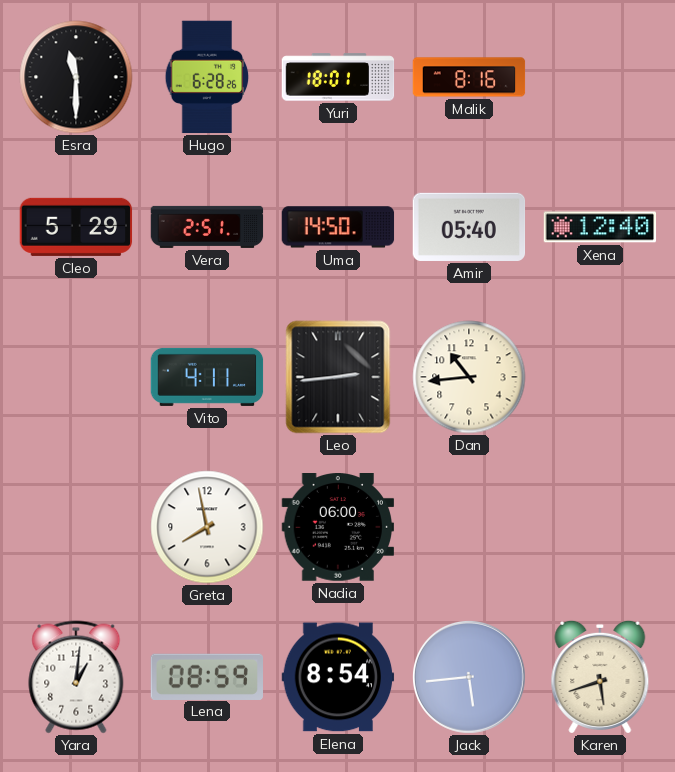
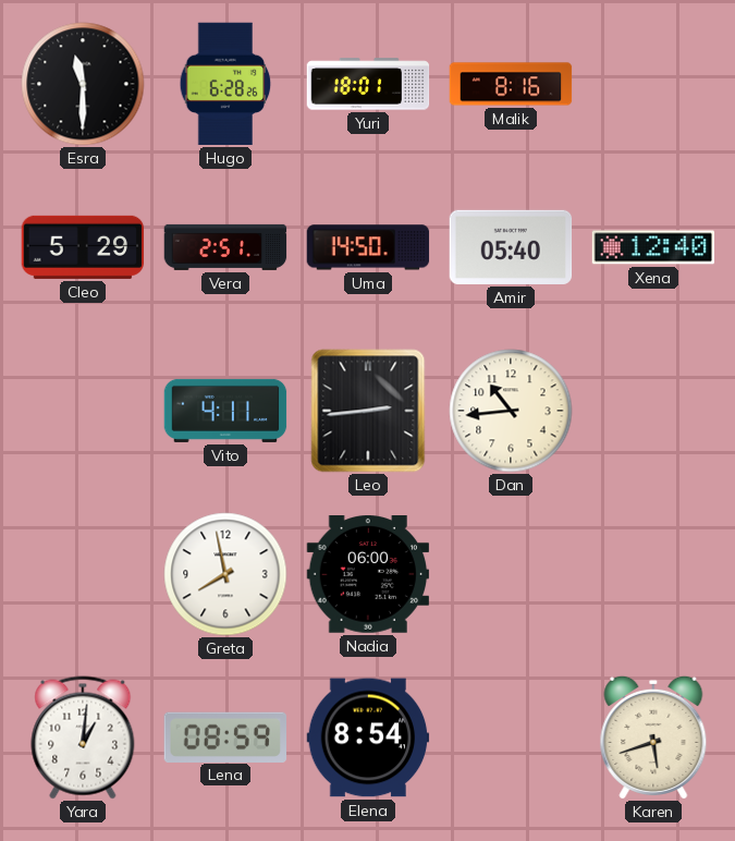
Jack: 5:44 -> none
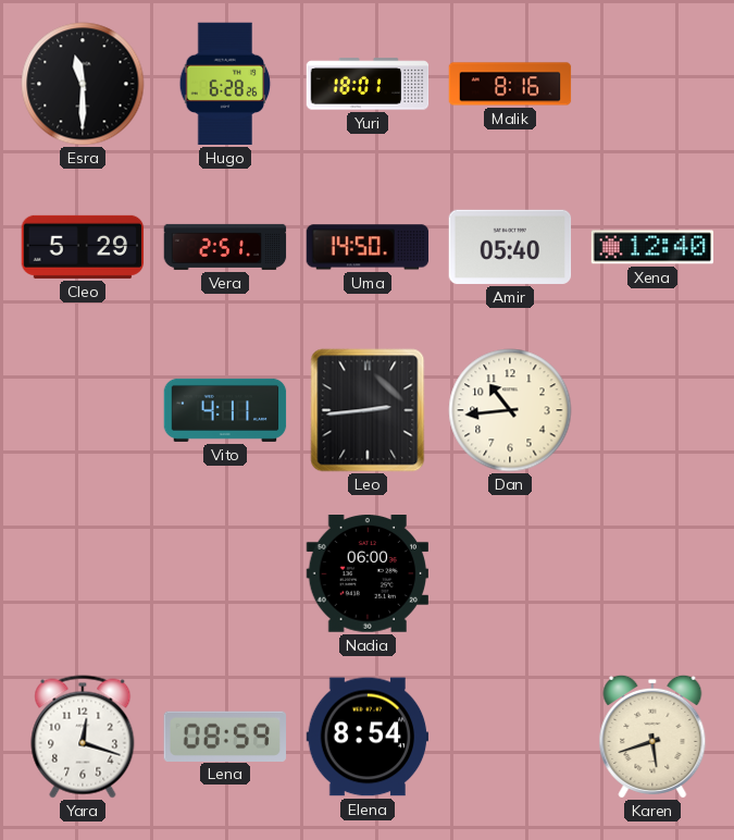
Greta: 7:58 -> none
Yara: 1:01 -> 12:18
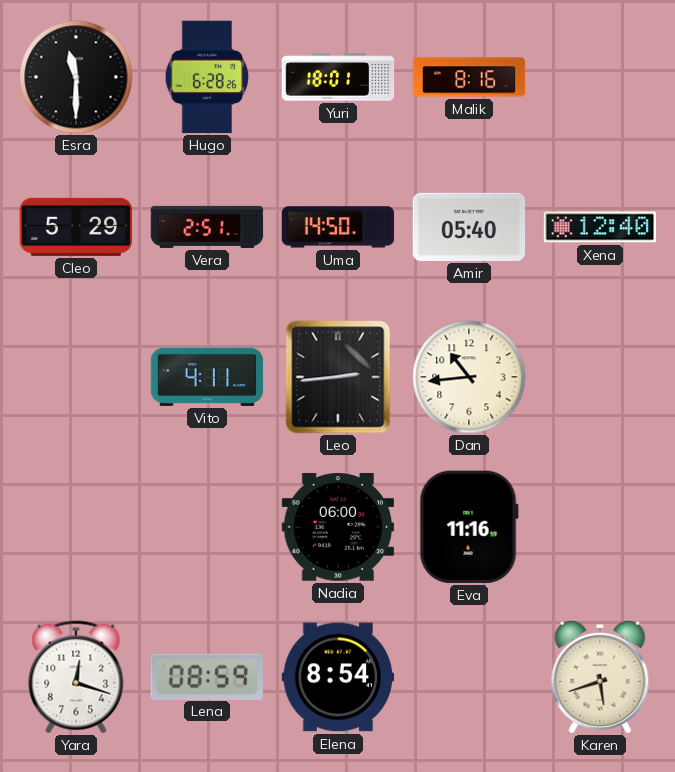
Eva: none -> 11:16
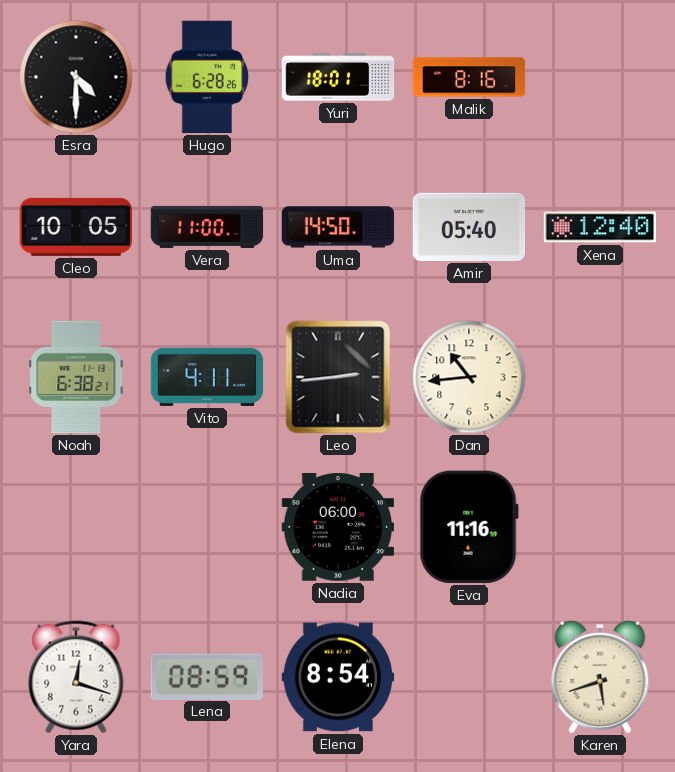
Esra: 11:30 -> 4:30
Cleo: 5:29 -> 10:05
Vera: 2:51 -> 11:00
Noah: none -> 6:38
